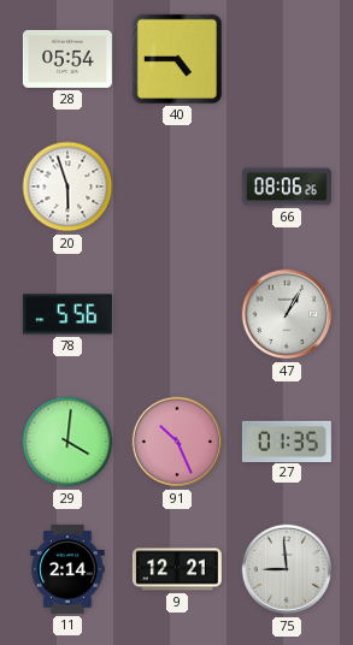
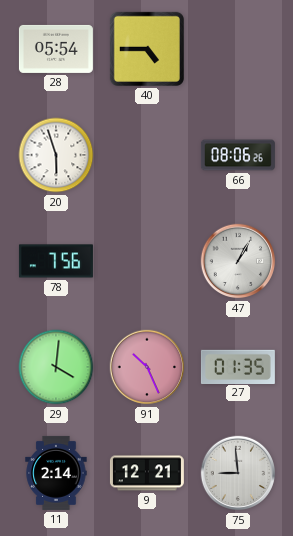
78: 5:56 -> 7:56
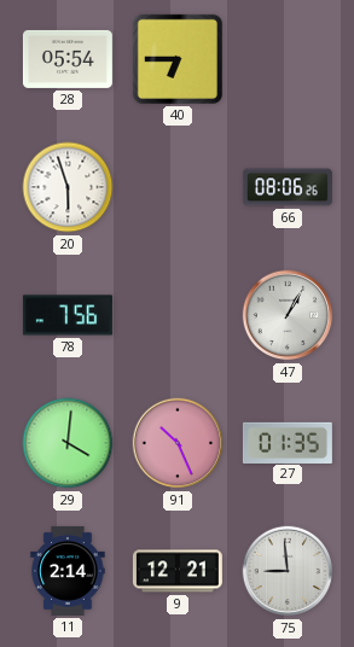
40: 4:45 -> 6:45
